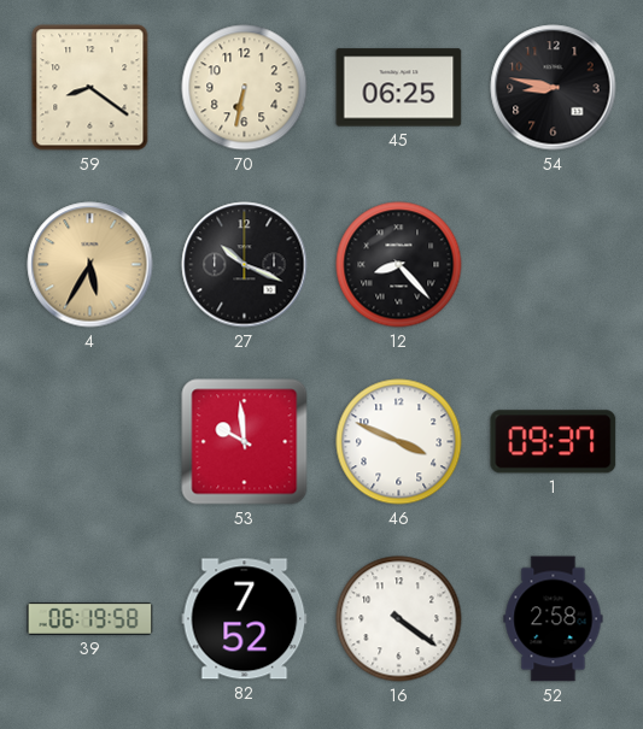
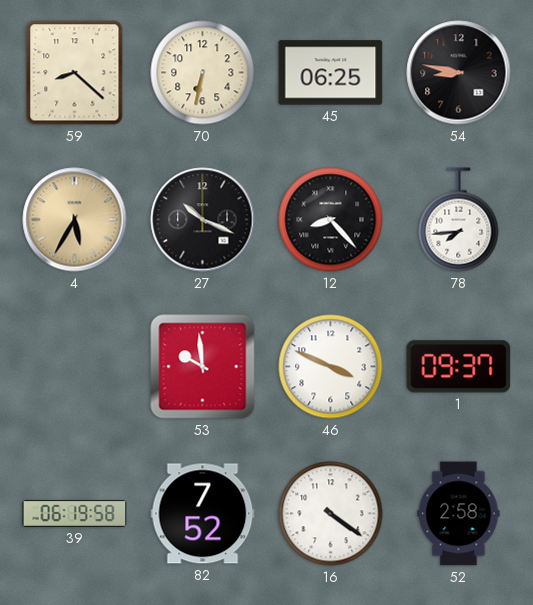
59: 8:21 -> 8:22
78: none -> 7:44
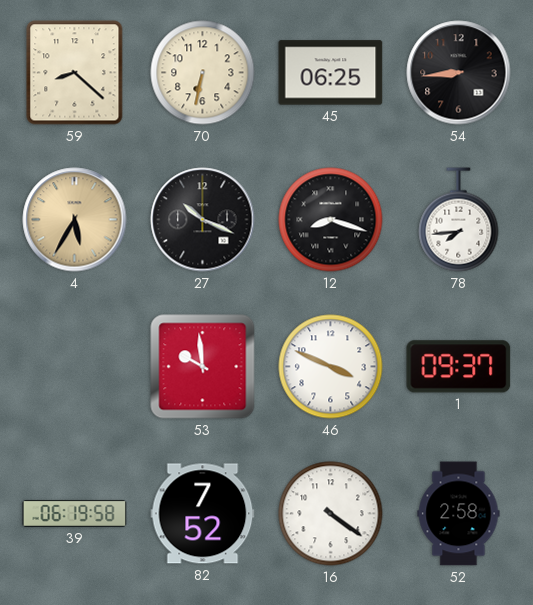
54: 8:47 -> 8:44
12: 8:23 -> 8:18
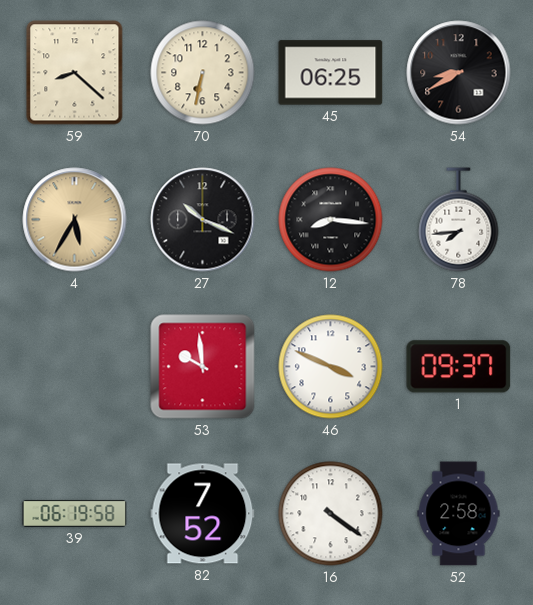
54: 8:44 -> 8:40
12: 8:18 -> 8:16
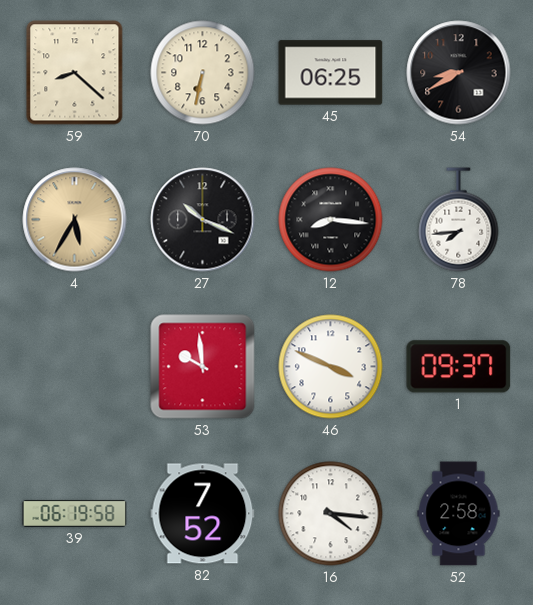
16: 4:21 -> 4:16
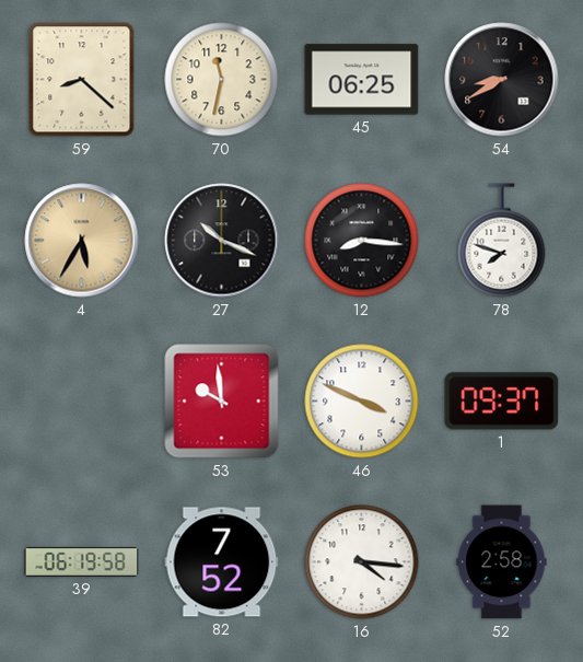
70: 6:32 -> 11:32
78: 7:44 -> 7:48
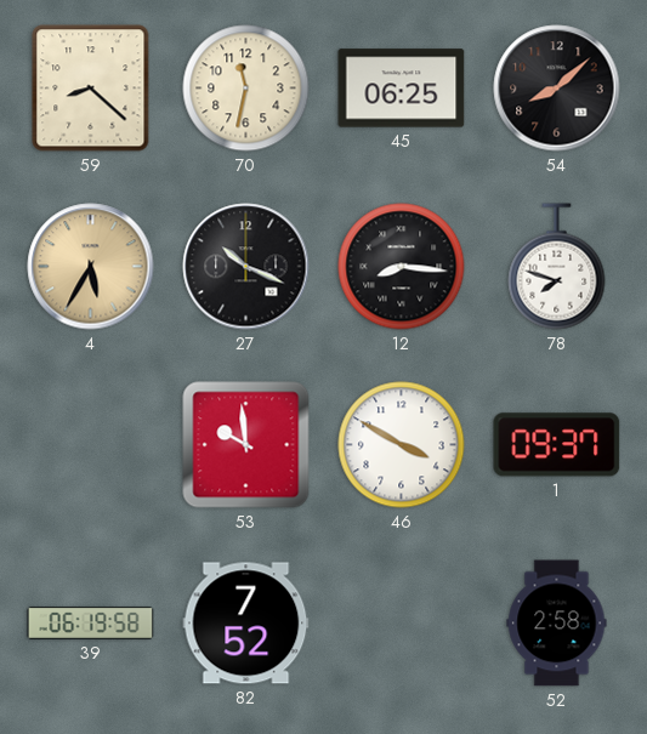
54: 8:40 -> 8:08
46: 3:49 -> 3:50
16: 4:16 -> none
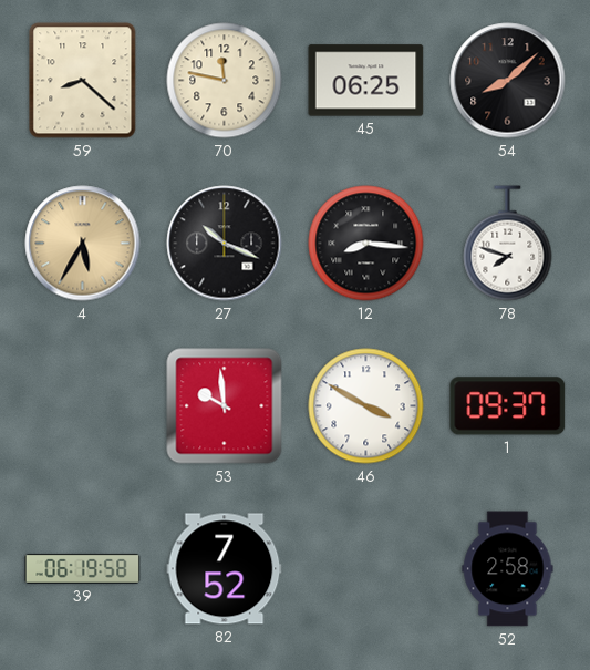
70: 11:32 -> 11:47
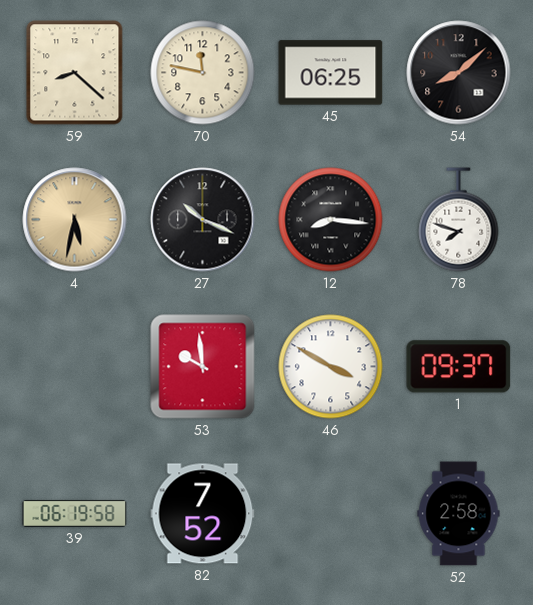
4: 5:35 -> 5:32
